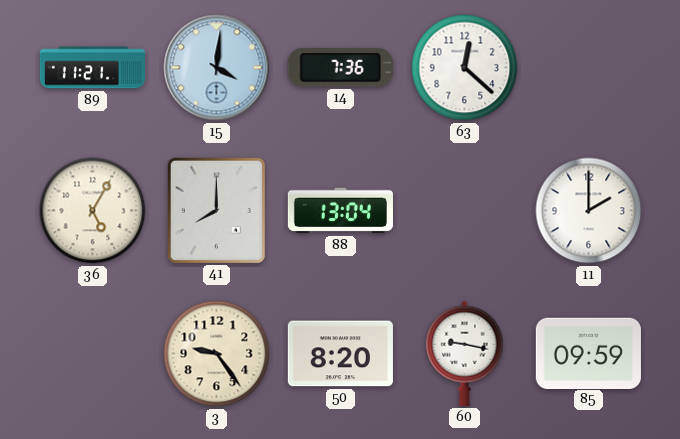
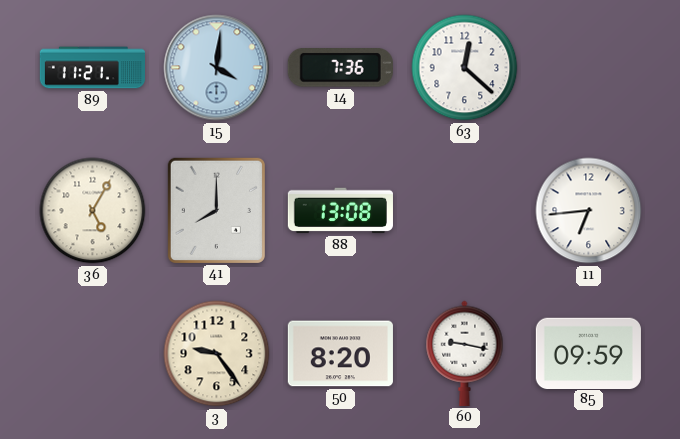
88: 13:04 -> 13:08
11: 2:00 -> 6:44
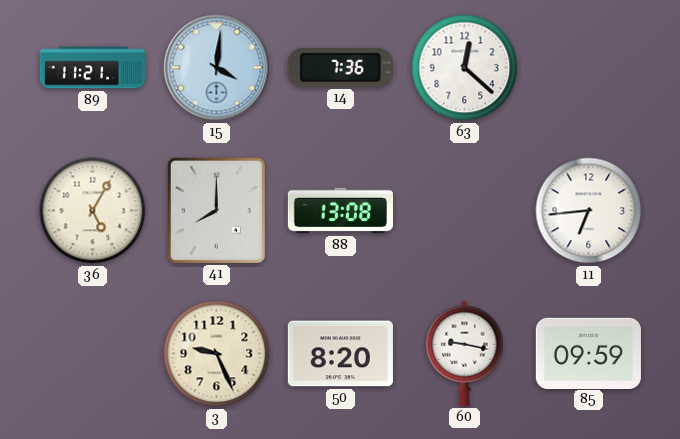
3: 9:24 -> 9:26
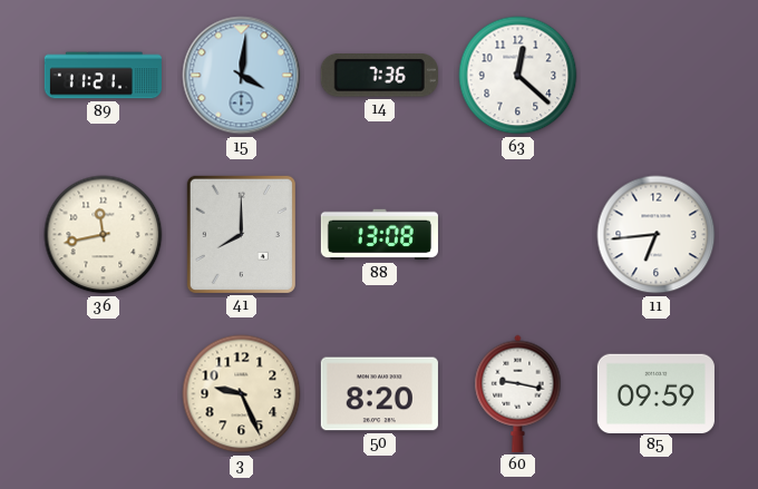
36: 5:05 -> 11:43
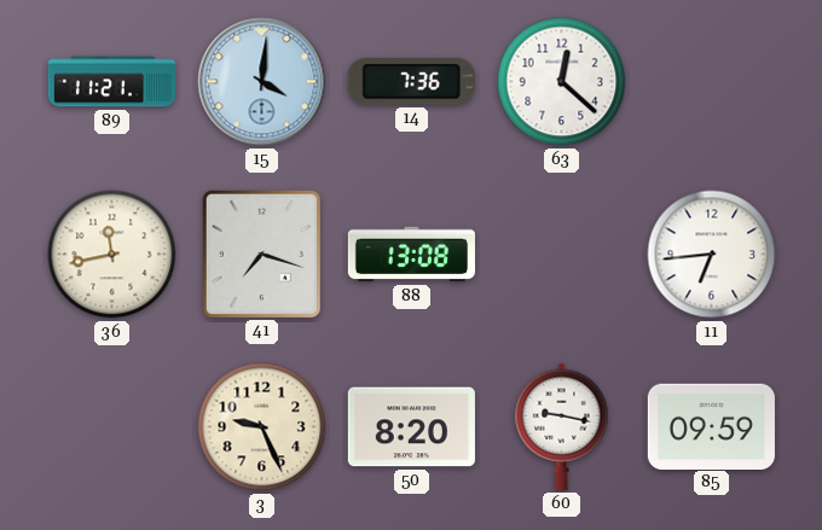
41: 8:00 -> 7:18
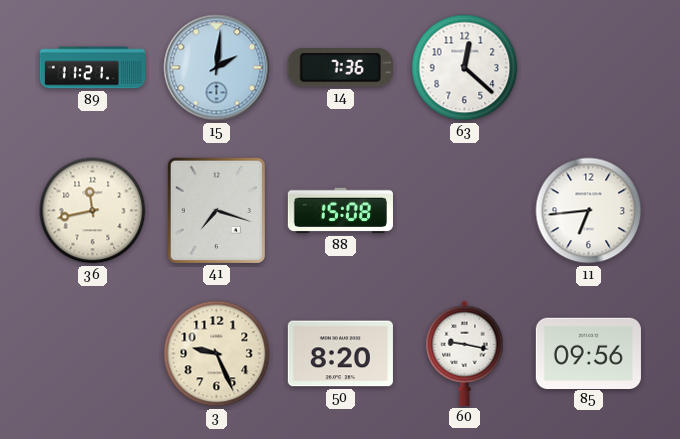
15: 4:01 -> 2:01
88: 13:08 -> 15:08
85: 09:59 -> 09:56
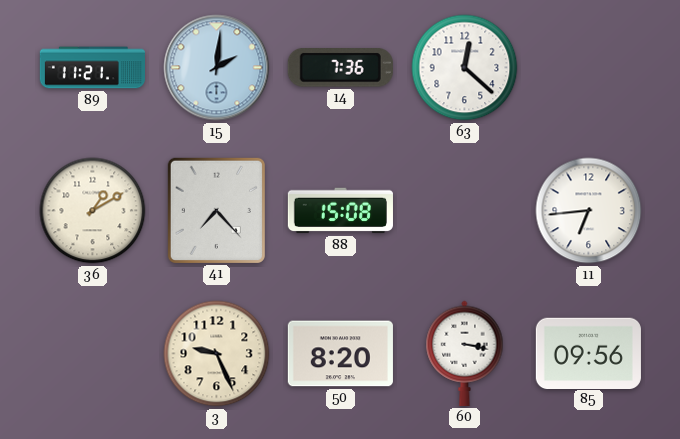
36: 11:43 -> 1:10
41: 7:18 -> 7:23
60: 9:17 -> 3:17
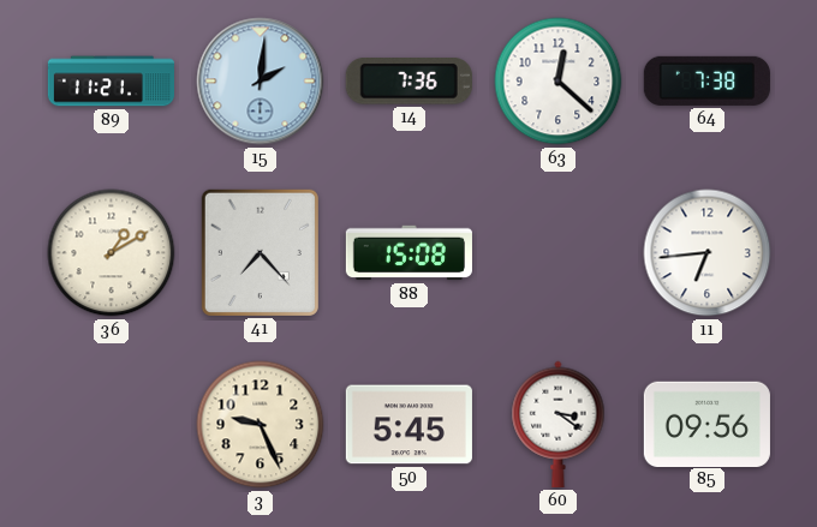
64: none -> 7:38
50: 8:20 -> 5:45
60: 3:17 -> 3:21
